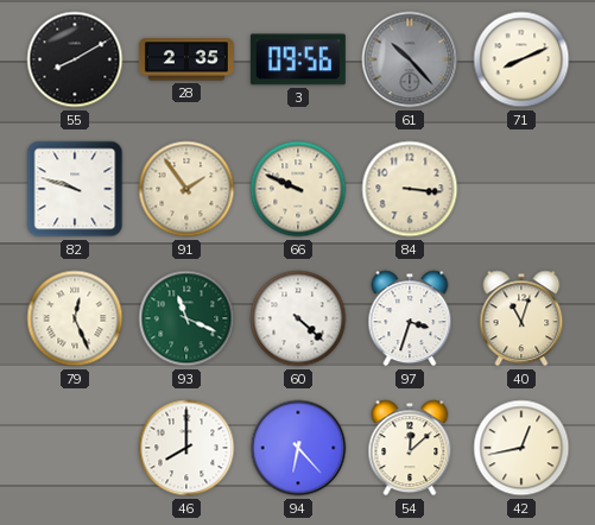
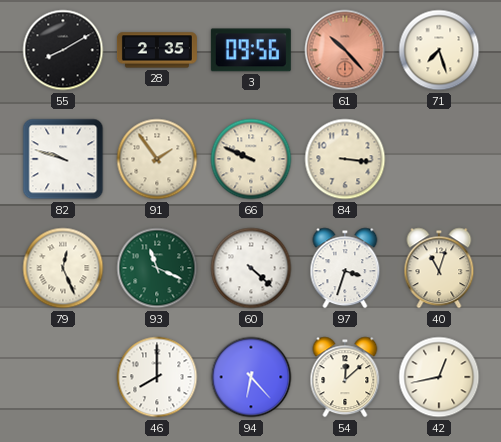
61 dial: grey -> salmon
71: 8:11 -> 7:27
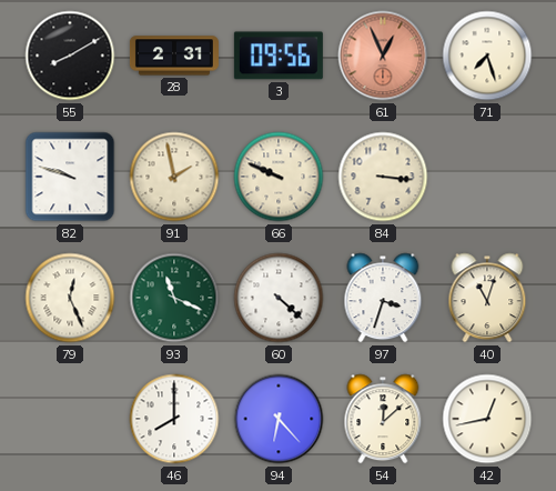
28: 2:35 -> 2:31
61: 10:23 -> 12:56
91: 1:54 -> 1:58
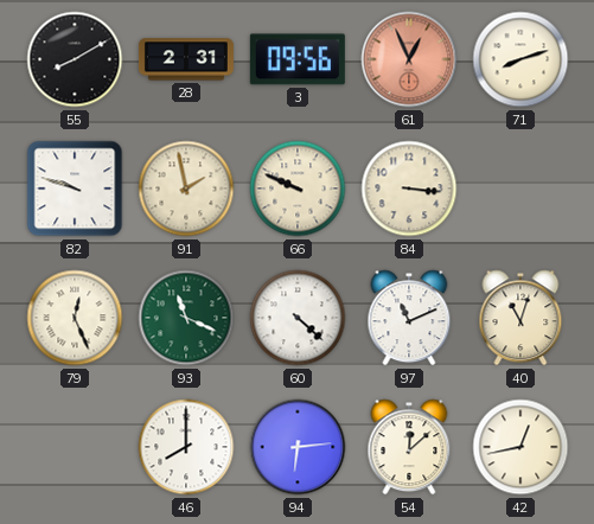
71: 7:27 -> 8:12
97: 3:33 -> 11:11
94: 6:23 -> 6:14
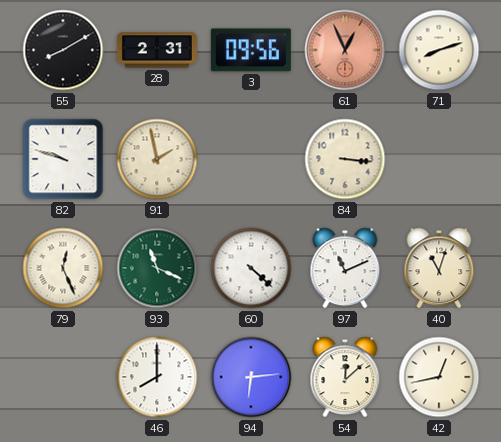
66: 9:49 -> none
